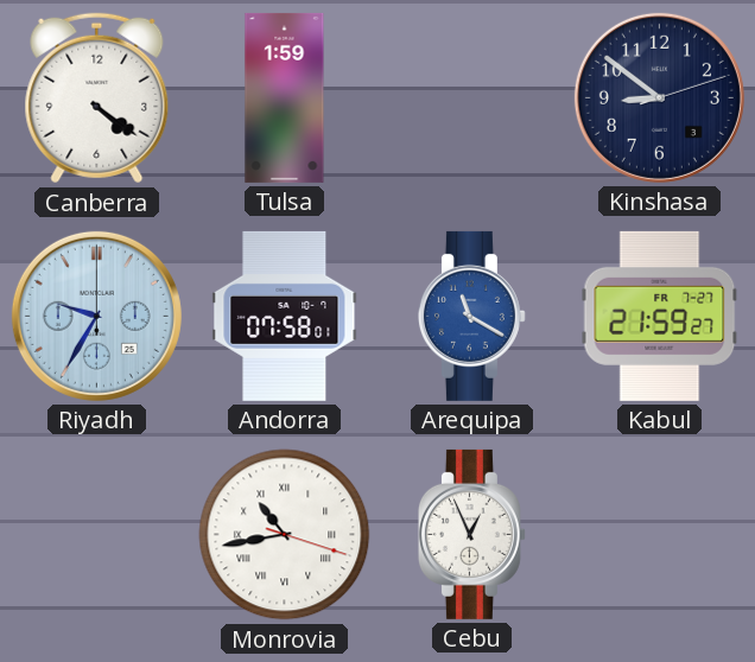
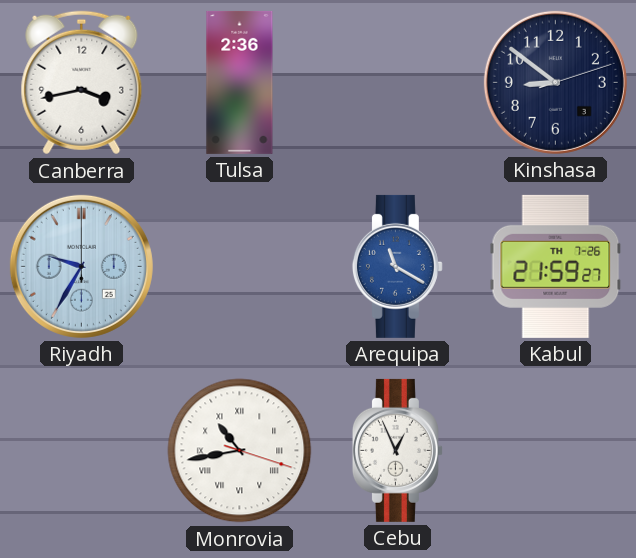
Canberra: 4:21 -> 3:43
Tulsa: 1:59 -> 2:36
Andorra: 07:58 -> none
Kabul date: FR 7-27 -> TH 7-26
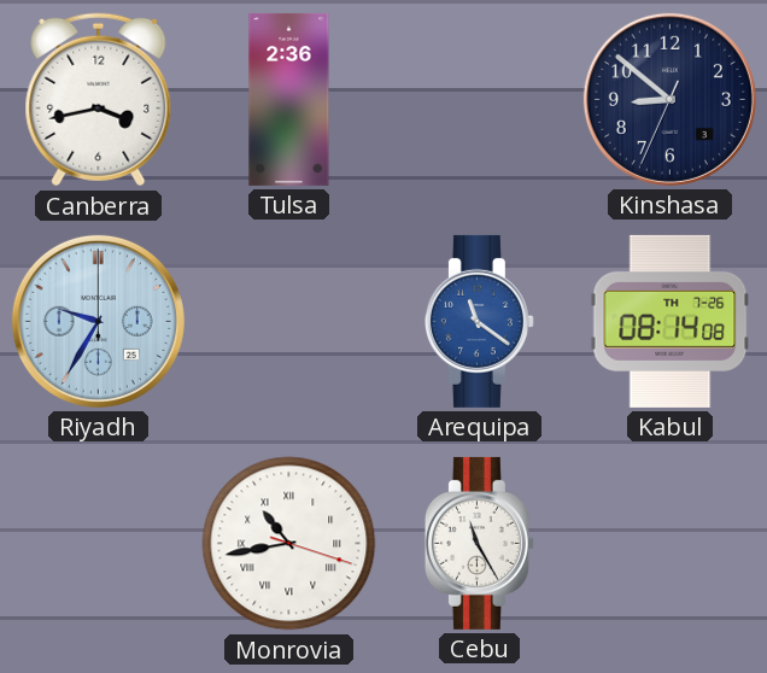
Kinshasa: 8:51:12 -> 8:51:34
Arequipa: 11:20 -> 11:21
Kabul: 21:59 -> 08:14
Cebu: 12:56 -> 11:25
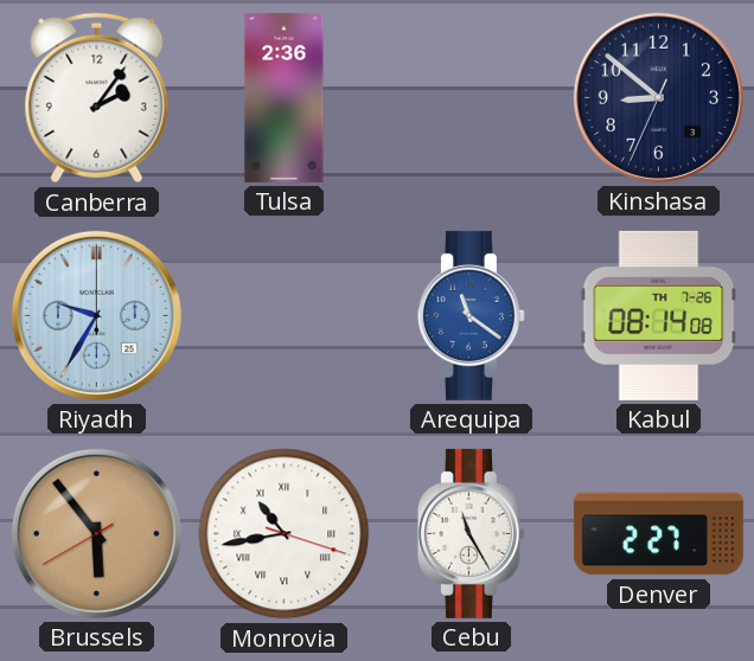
Canberra: 3:43 -> 2:06
Brussels: none -> 5:53
Denver: none -> 2:27
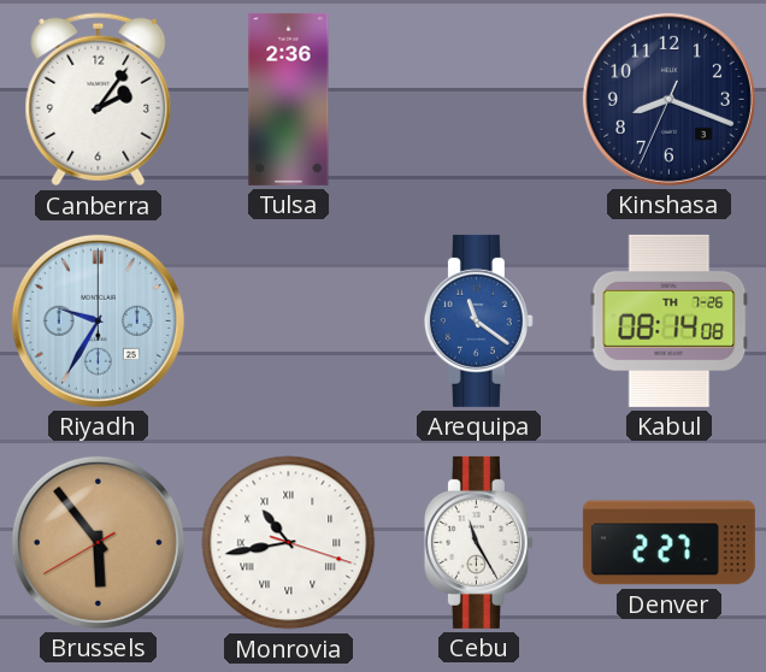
Kinshasa: 8:51 -> 8:18
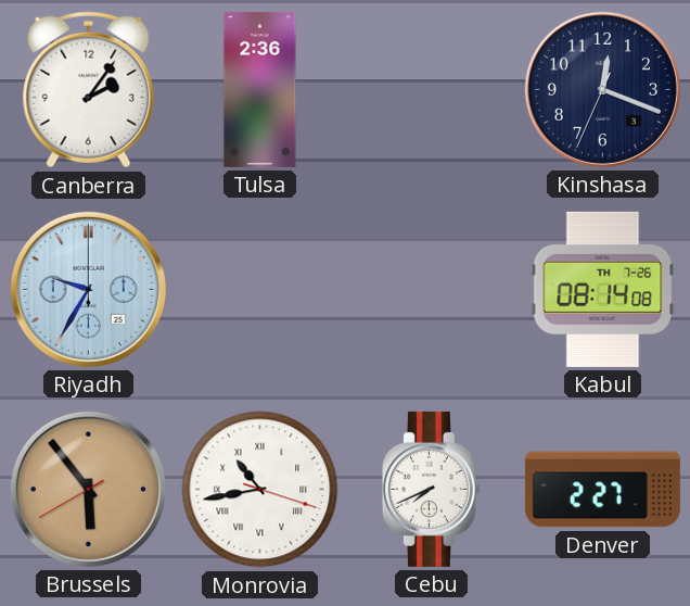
Kinshasa: 8:18 -> 12:18
Arequipa: 11:21 -> none
Cebu: 11:25 -> 7:41
